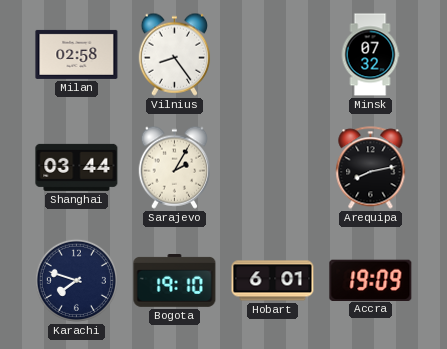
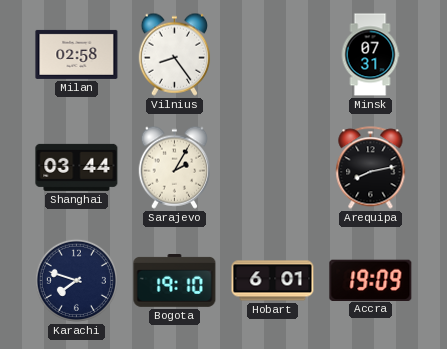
Minsk: 07:32 -> 07:31
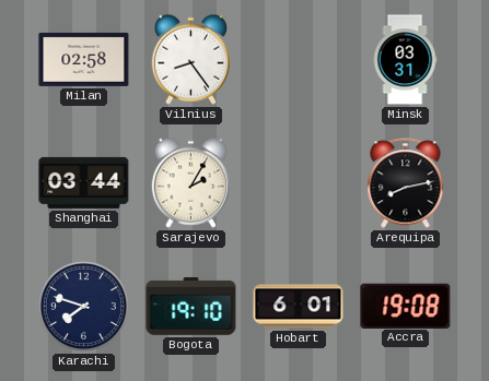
Minsk: 07:31 -> 03:31
Accra: 19:09 -> 19:08
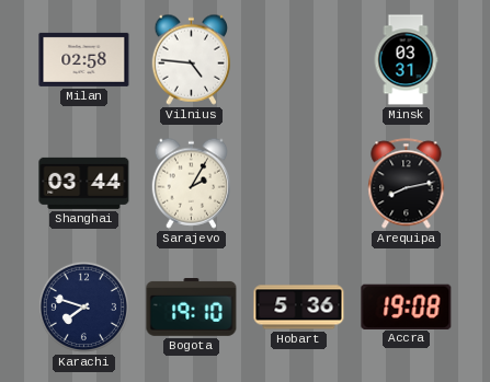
Vilnius: 8:24 -> 4:46
Hobart: 6:01 -> 5:36
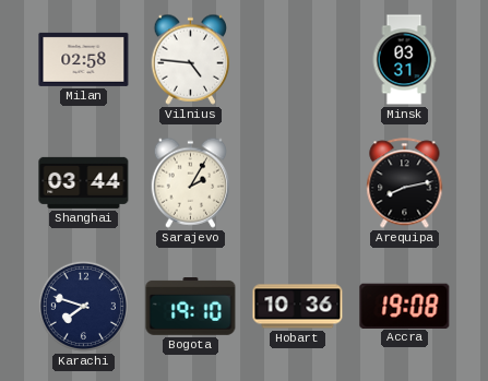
Hobart: 5:36 -> 10:36
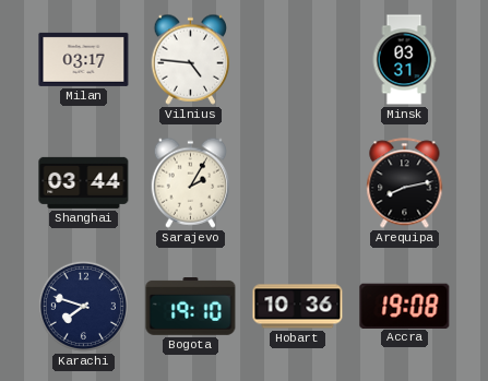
Milan: 02:58 -> 03:17
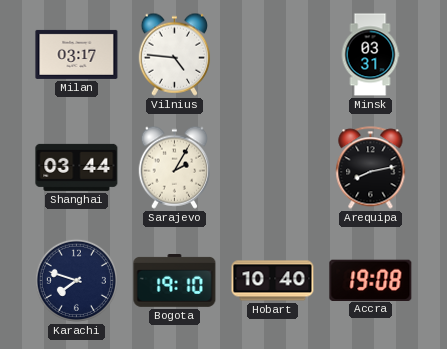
Hobart: 10:36 -> 10:40
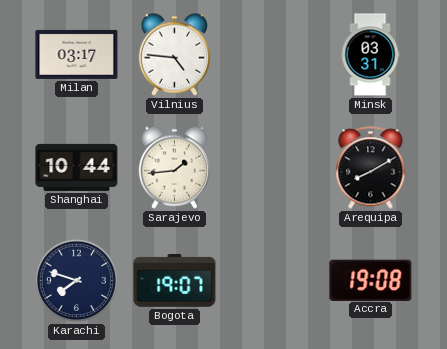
Shanghai: 03:44 -> 10:44
Sarajevo: 2:05 -> 1:44
Arequipa: 8:13 -> 8:10
Bogota: 19:10 -> 19:07
Hobart: 10:40 -> none
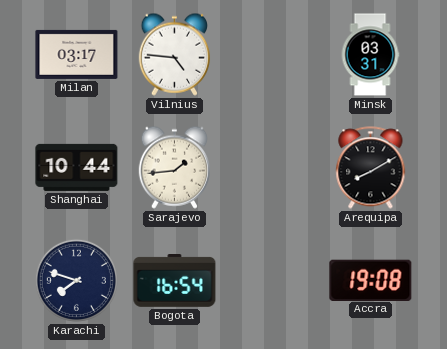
Bogota: 19:07 -> 16:54
